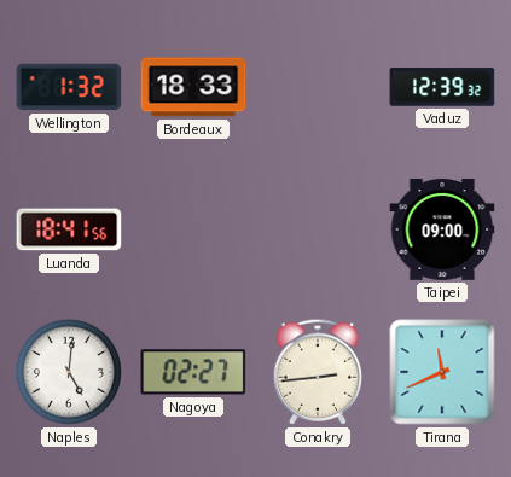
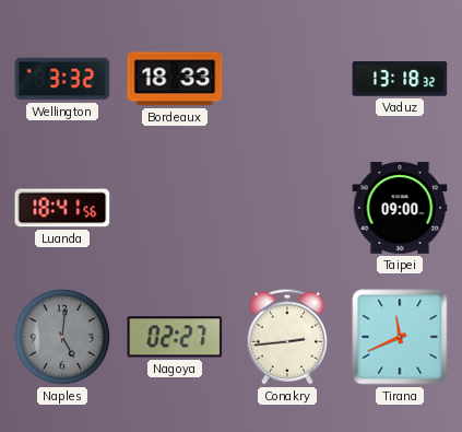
Wellington: 1:32 -> 3:32
Vaduz: 12:39 -> 13:18
Naples dial: white -> grey
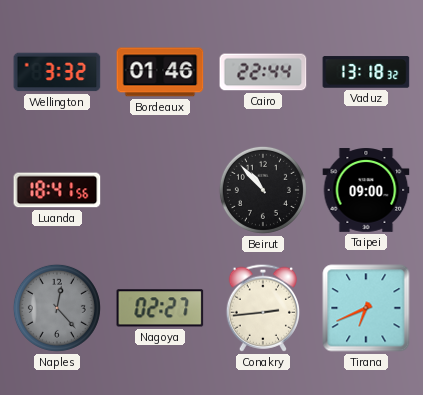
Bordeaux: 18:33 -> 01:46
Cairo: none -> 22:44
Beirut: none -> 10:53
Naples: 5:01 -> 12:23
Tirana: 11:41 -> 6:41
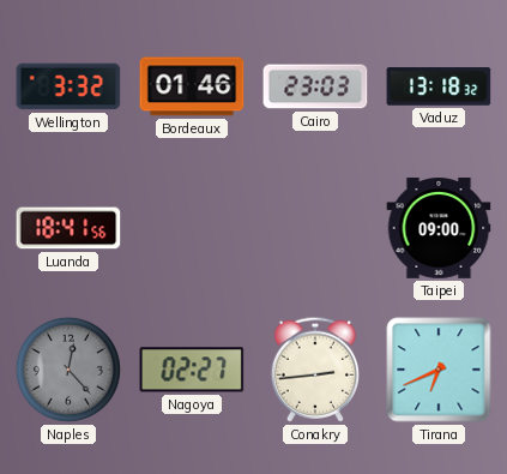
Cairo: 22:44 -> 23:03
Beirut: 10:53 -> none
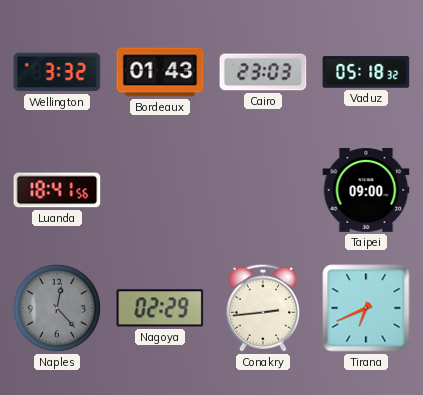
Bordeaux: 01:46 -> 01:43
Vaduz: 13:18 -> 05:18
Nagoya: 02:27 -> 02:29
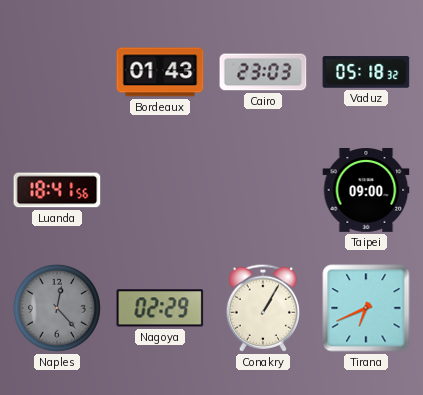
Wellington: 3:32 -> none
Conakry: 2:44 -> 1:05
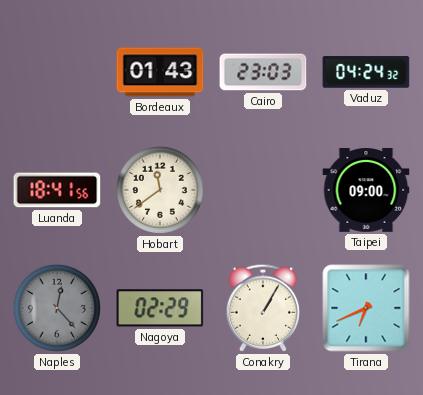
Vaduz: 05:18 -> 04:24
Hobart: none -> 11:39
